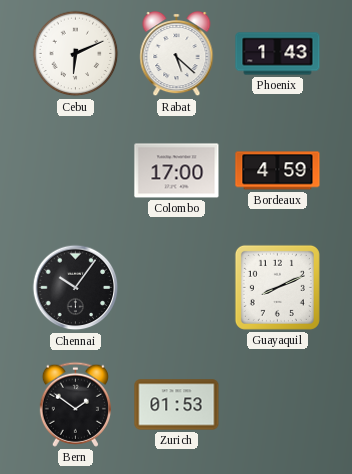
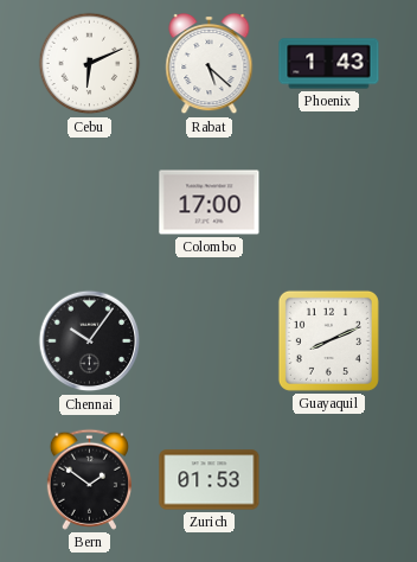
Bordeaux: 4:59 -> none
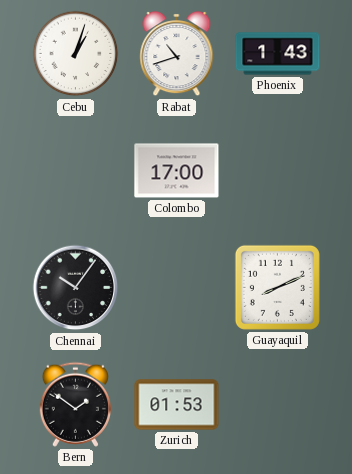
Cebu: 6:11 -> 1:03
Rabat: 5:22 -> 10:42
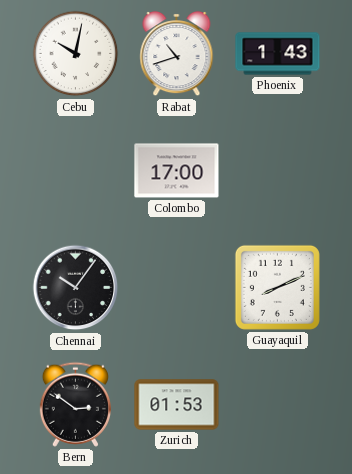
Cebu: 1:03 -> 10:02
Bern: 1:51 -> 2:51
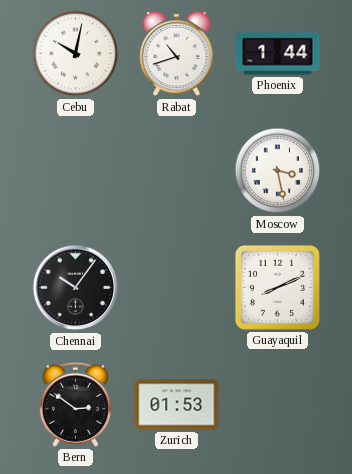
Phoenix: 1:43 -> 1:44
Colombo: 17:00 -> none
Moscow: none -> 3:28
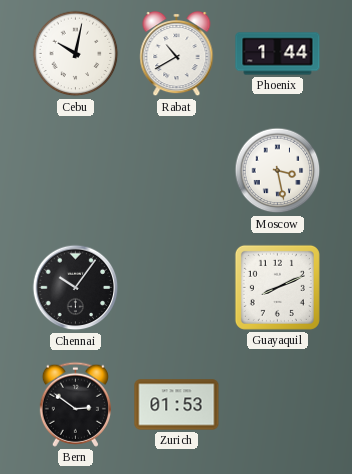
Rabat: 10:42 -> 10:40
